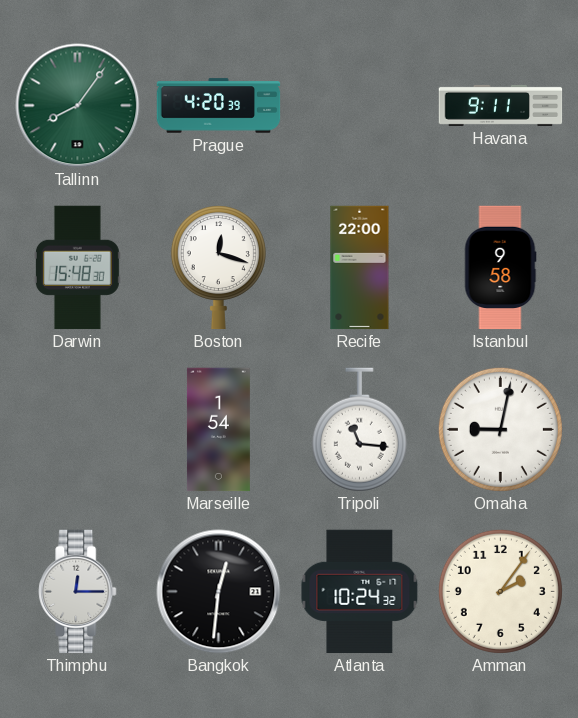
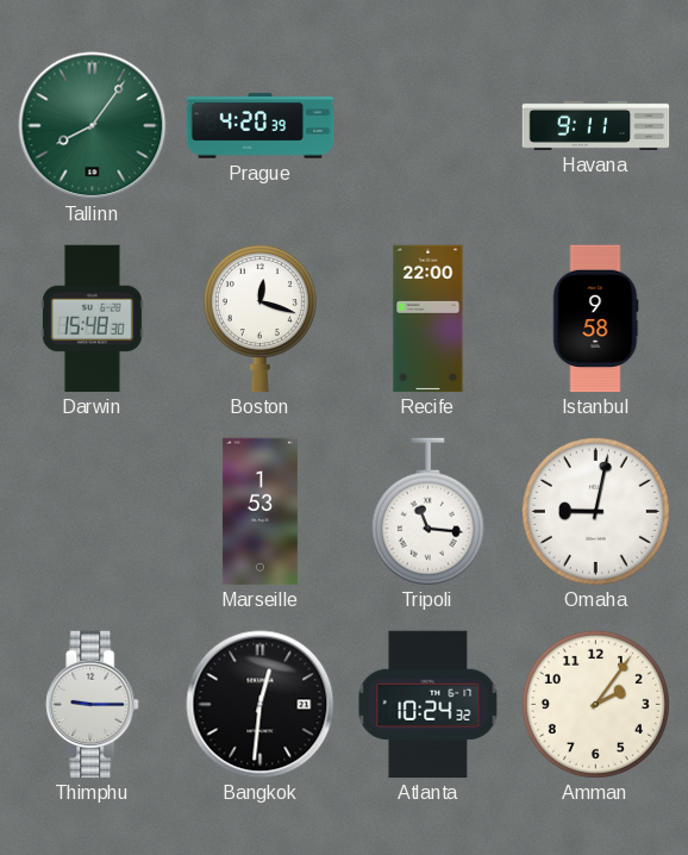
Marseille: 1:54 -> 1:53
Thimphu: 12:15 -> 9:15
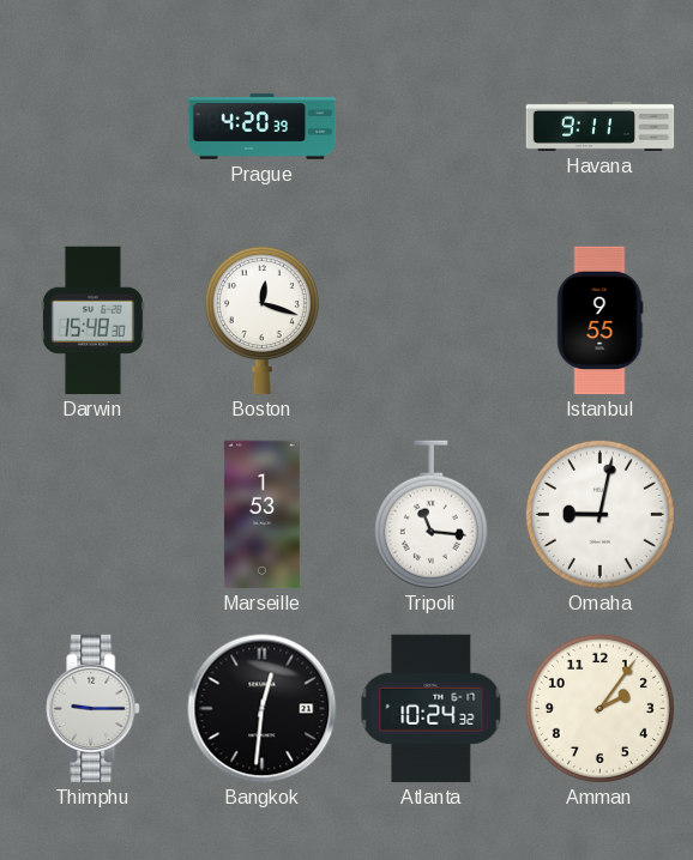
Tallinn: 8:06 -> none
Recife: 22:00 -> none
Istanbul: 9:58 -> 9:55
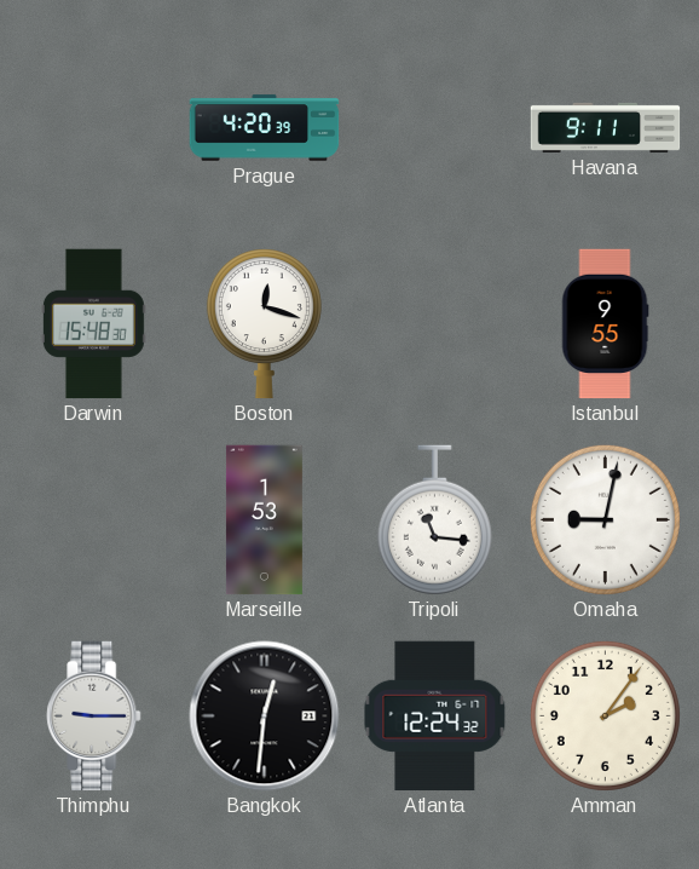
Atlanta: 10:24 -> 12:24
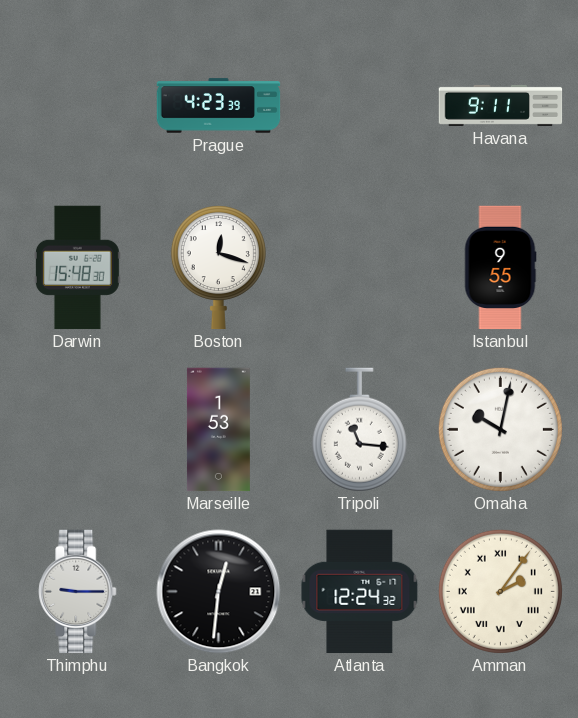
Prague: 4:20 -> 4:23
Omaha: 9:02 -> 10:02
Amman numerals: Arabic -> Roman
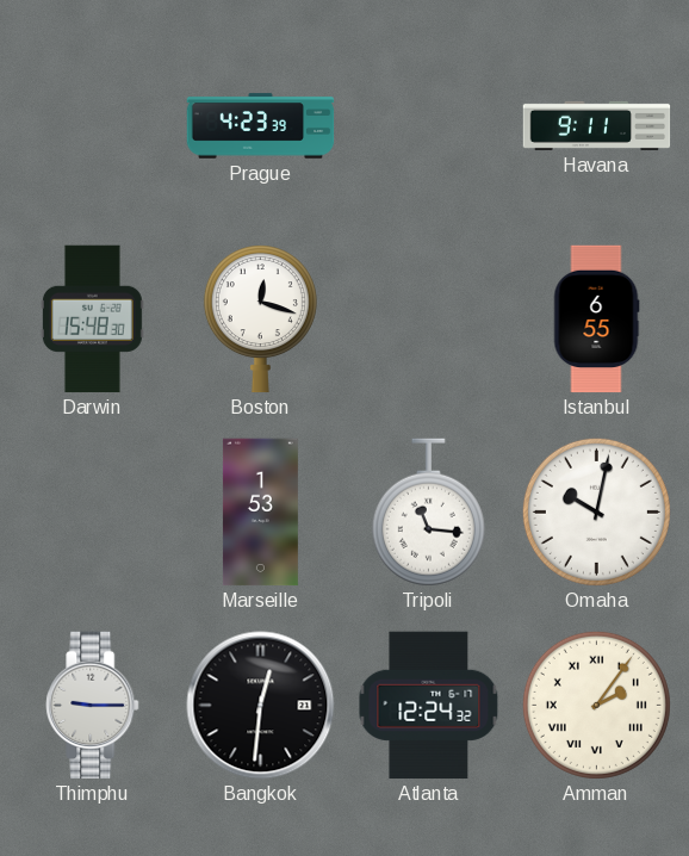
Istanbul: 9:55 -> 6:55
